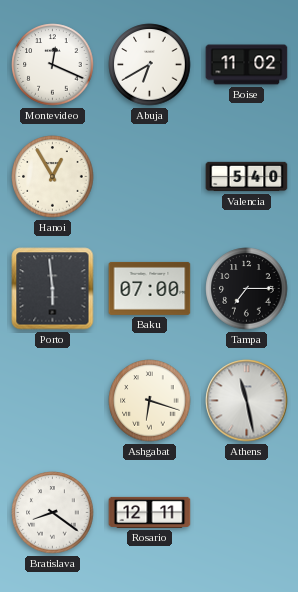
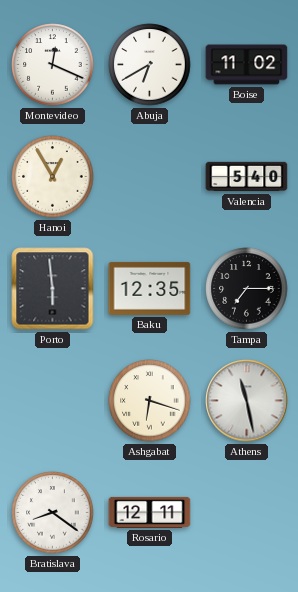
Baku: 07:00 -> 12:35
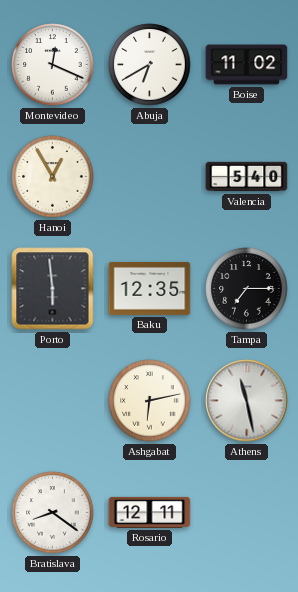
Ashgabat: 6:18 -> 6:13
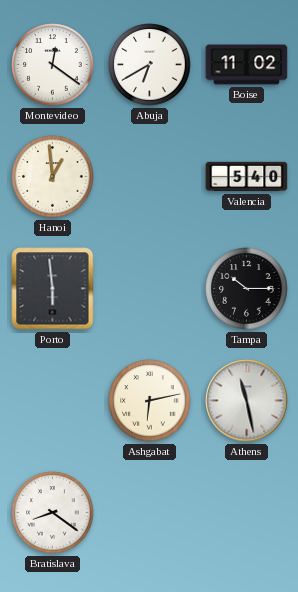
Montevideo: 12:19 -> 12:21
Hanoi: 12:55 -> 12:59
Baku: 12:35 -> none
Tampa: 7:15 -> 10:15
Rosario: 12:11 -> none
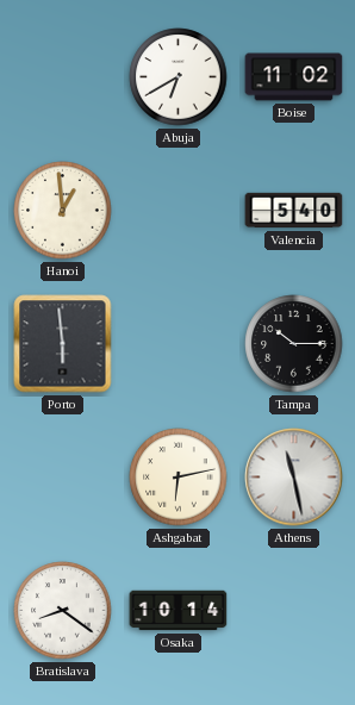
Montevideo: 12:21 -> none
Osaka: none -> 10:14
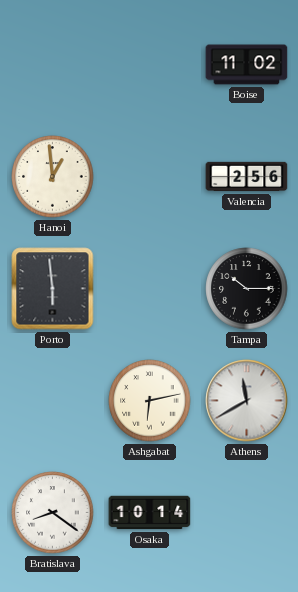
Abuja: 6:40 -> none
Valencia: 5:40 -> 2:56
Athens: 11:28 -> 11:40
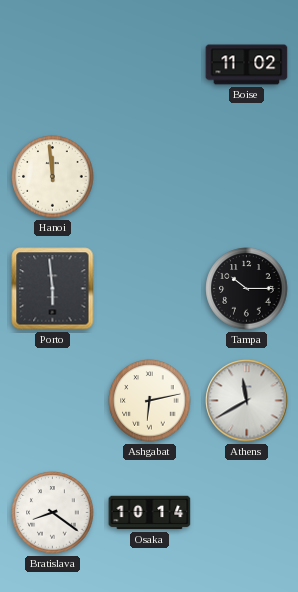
Hanoi: 12:59 -> 11:59
Valencia: 2:56 -> none
